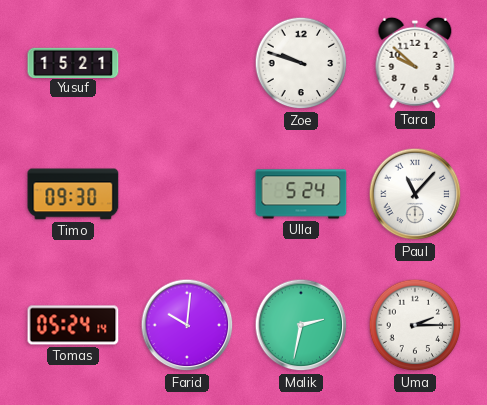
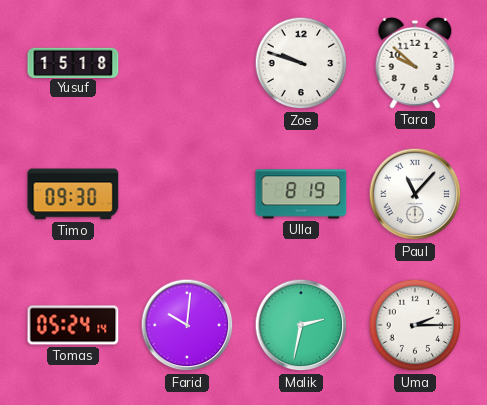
Yusuf: 15:21 -> 15:18
Ulla: 5:24 -> 8:19
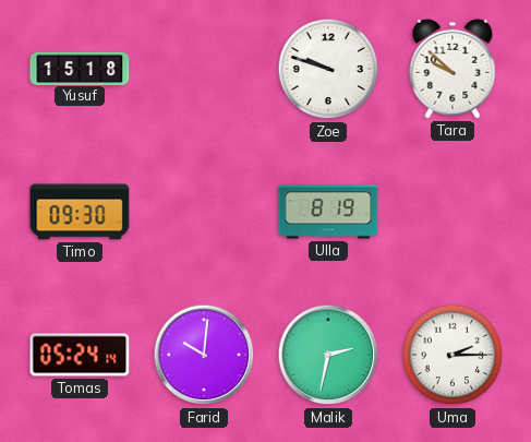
Paul: 11:07 -> none
